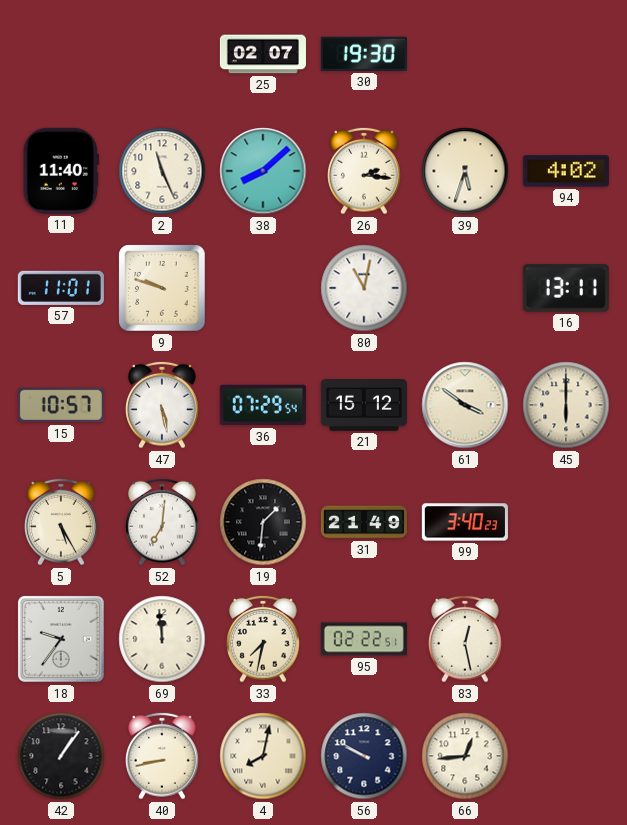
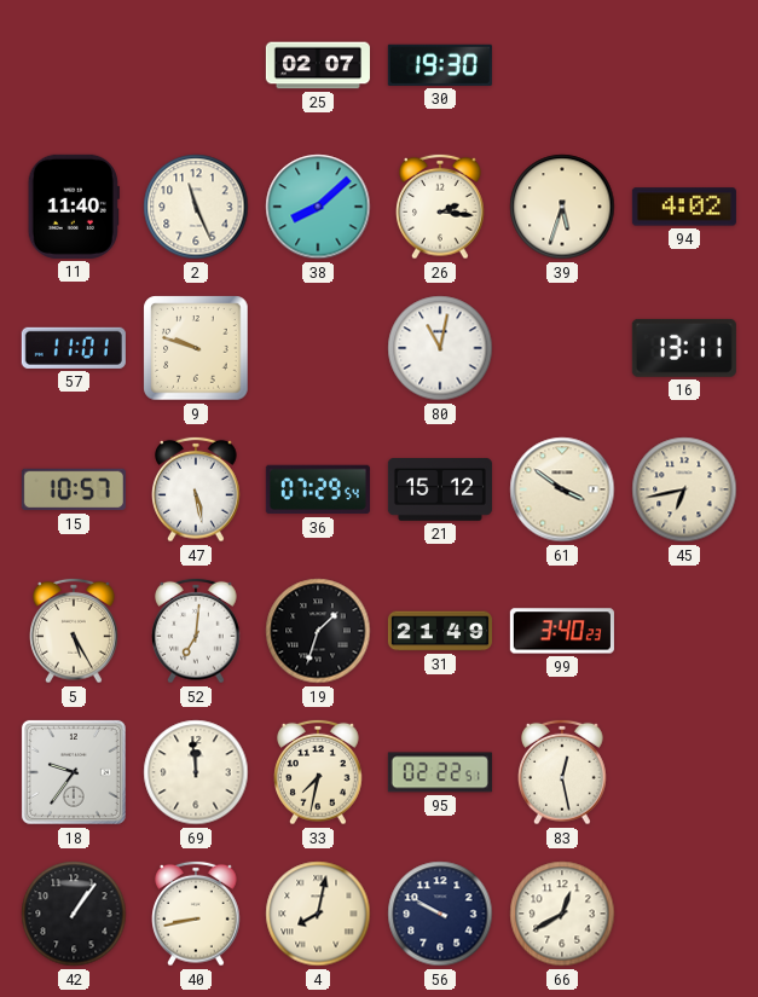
45: 6:00 -> 6:43
19: 1:31 -> 1:33
66: 12:44 -> 12:40
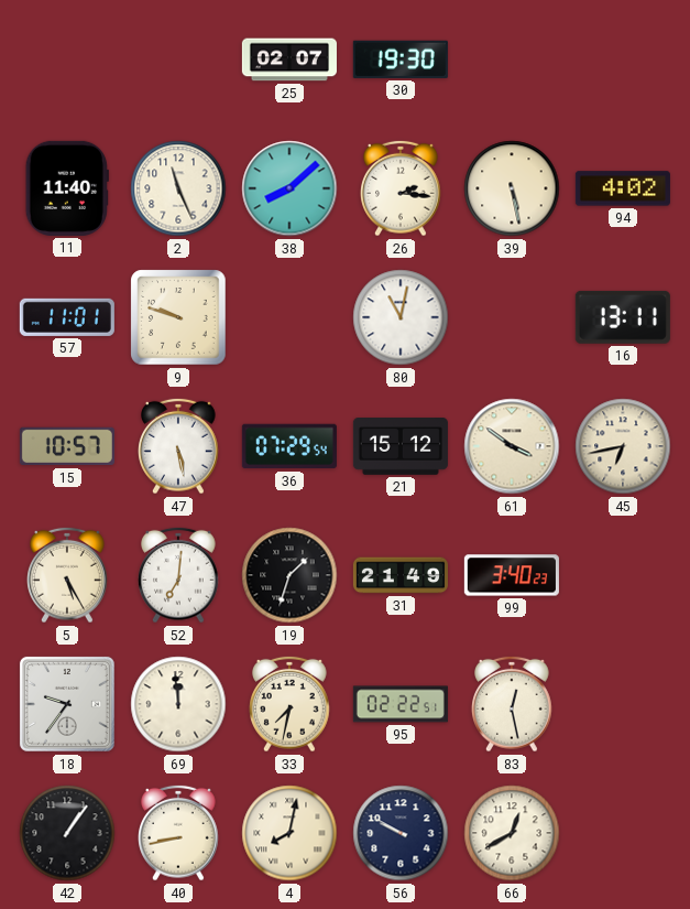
39: 5:33 -> 5:28
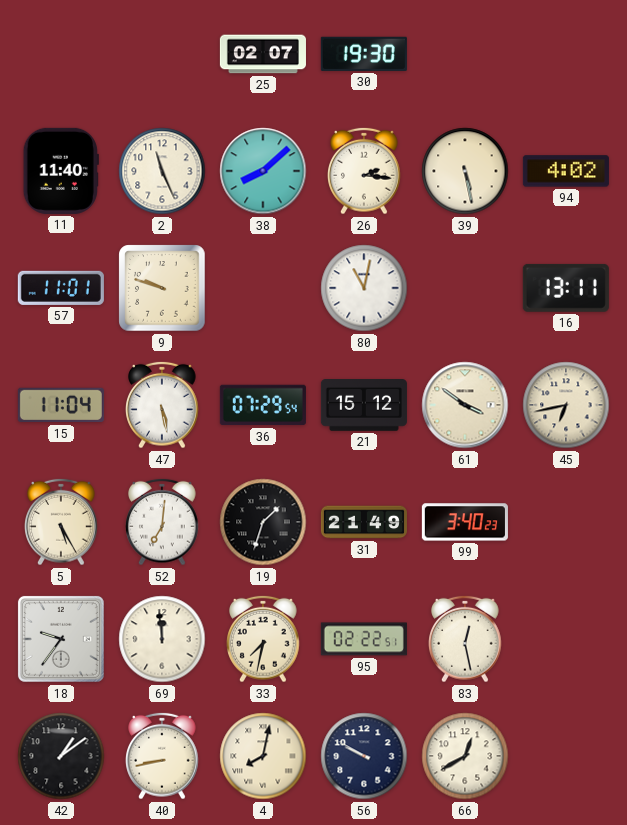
15: 10:57 -> 11:04
42: 1:06 -> 1:09
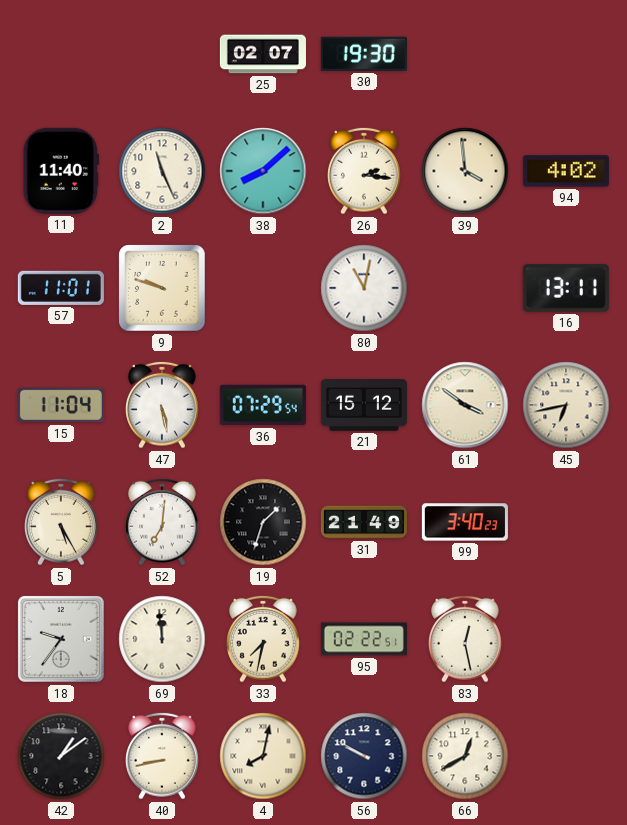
39: 5:28 -> 3:59
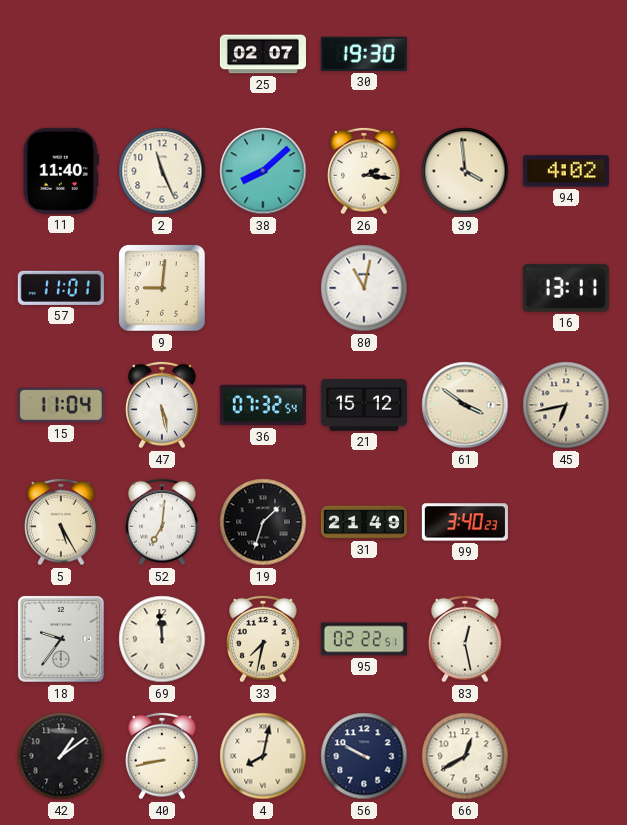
9: 9:48 -> 9:01
36: 07:29 -> 07:32
